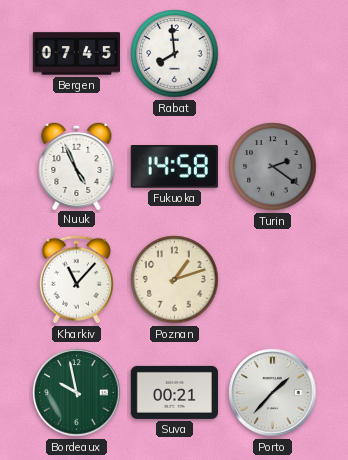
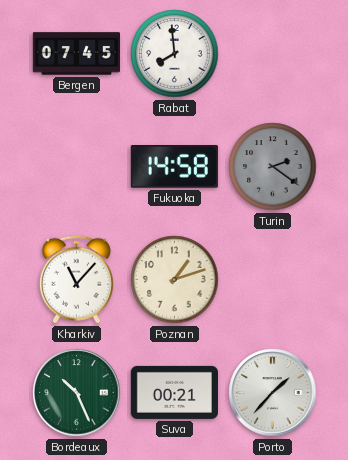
Nuuk: 4:56 -> none
Bordeaux: 9:58 -> 10:26
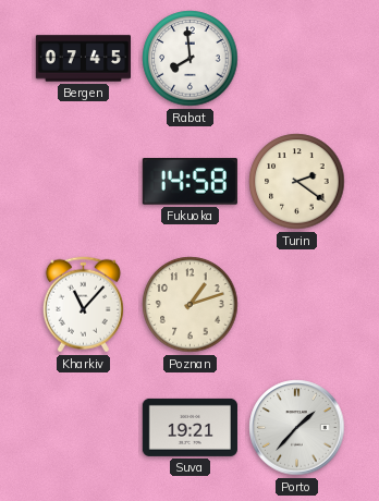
Turin dial: grey -> cream
Bordeaux: 10:26 -> none
Suva: 00:21 -> 19:21
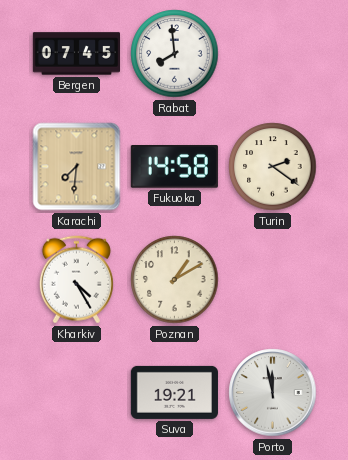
Karachi: none -> 7:31
Kharkiv: 11:07 -> 4:25
Poznan: 1:12 -> 1:10
Porto: 1:37 -> 11:58
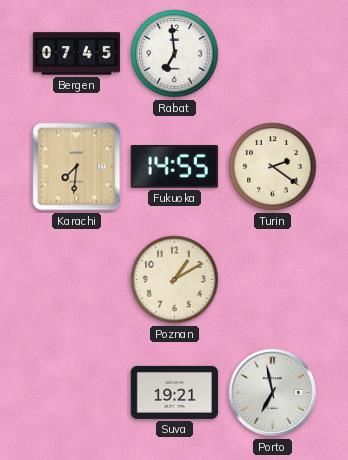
Rabat: 7:59 -> 6:59
Fukuoka: 14:58 -> 14:55
Kharkiv: 4:25 -> none
Porto: 11:58 -> 6:58
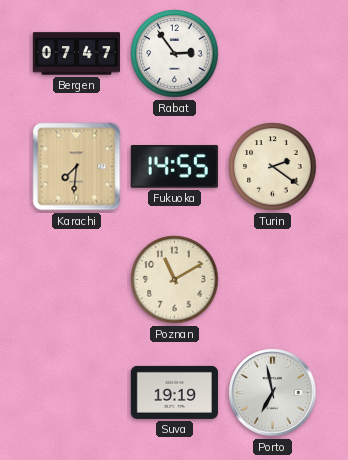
Bergen: 07:45 -> 07:47
Rabat: 6:59 -> 2:54
Poznan: 1:10 -> 11:10
Suva: 19:21 -> 19:19
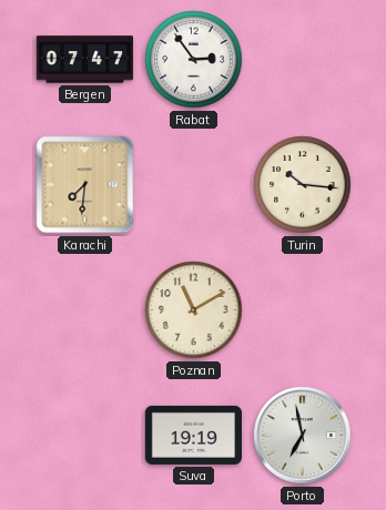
Fukuoka: 14:55 -> none
Turin: 2:21 -> 10:16
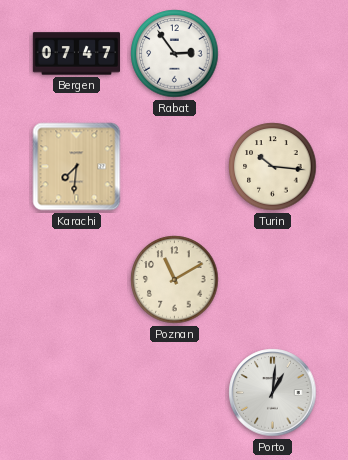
Suva: 19:19 -> none
Porto: 6:58 -> 1:01
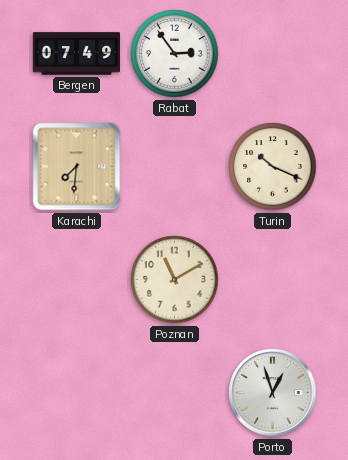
Bergen: 07:47 -> 07:49
Turin: 10:16 -> 10:19
Porto: 1:01 -> 12:57
